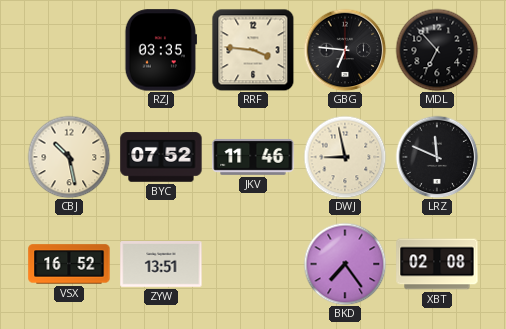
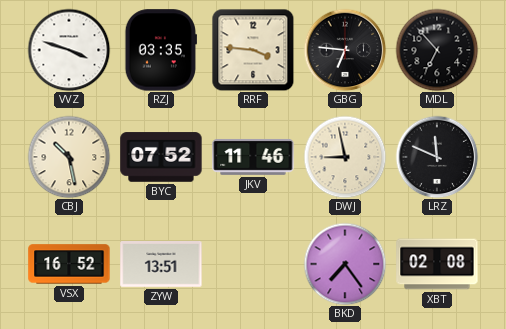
VVZ: none -> 3:48
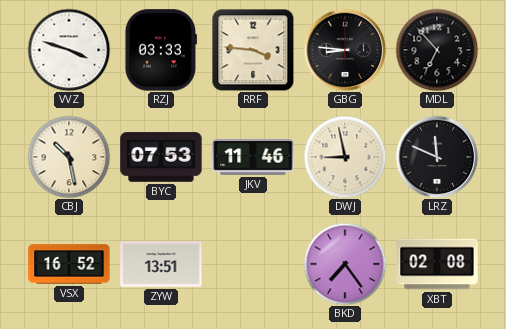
RZJ: 03:35 -> 03:33
GBG: 6:46 -> 8:46
BYC: 07:52 -> 07:53
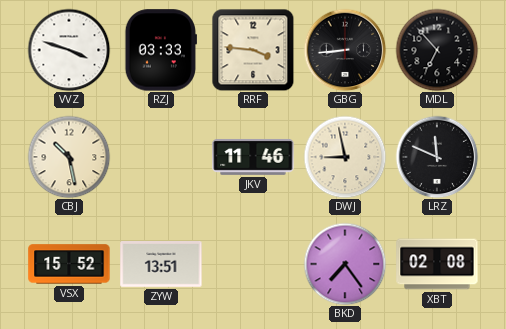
GBG: 8:46 -> 8:44
BYC: 07:53 -> none
VSX: 16:52 -> 15:52
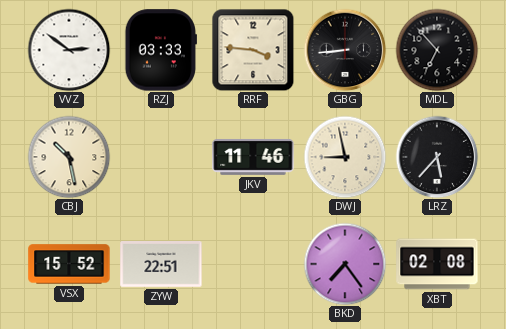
VVZ: 3:48 -> 2:51
LRZ: 11:49 -> 5:37
ZYW: 13:51 -> 22:51
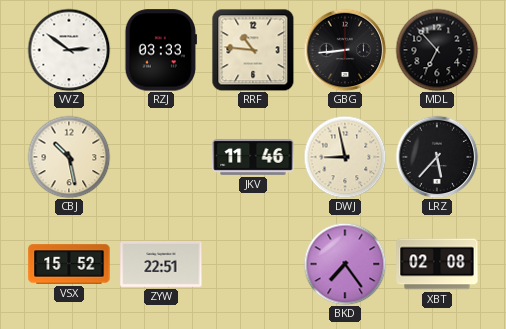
RRF: 3:46 -> 10:46
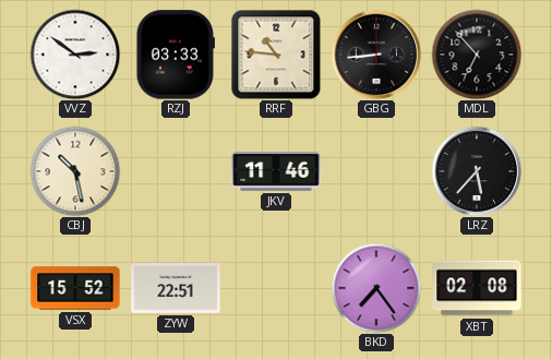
DWJ: 8:58 -> none
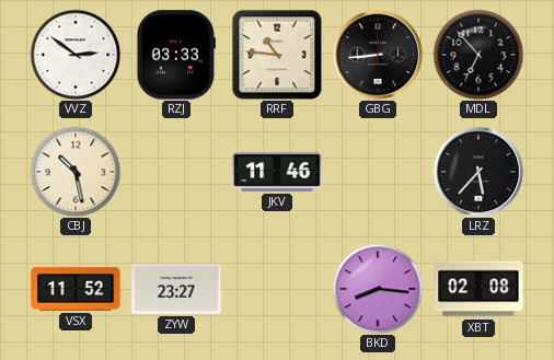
VSX: 15:52 -> 11:52
ZYW: 22:51 -> 23:27
BKD: 7:24 -> 8:16
